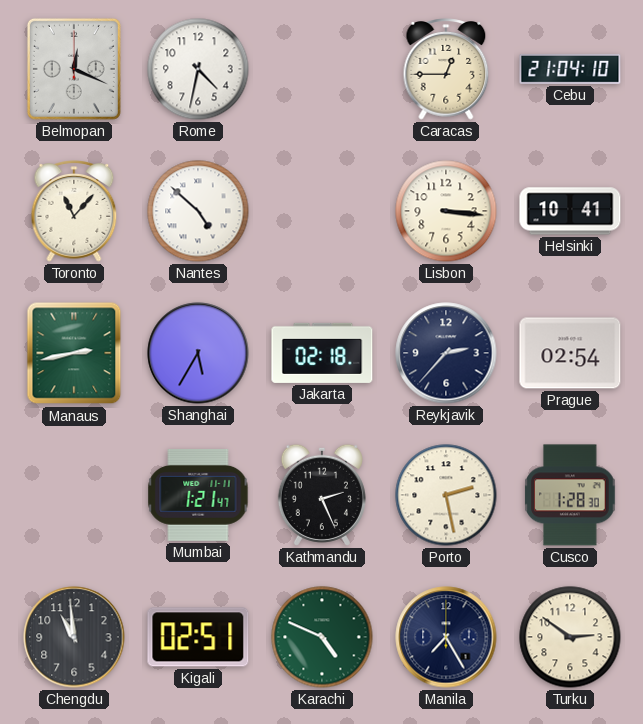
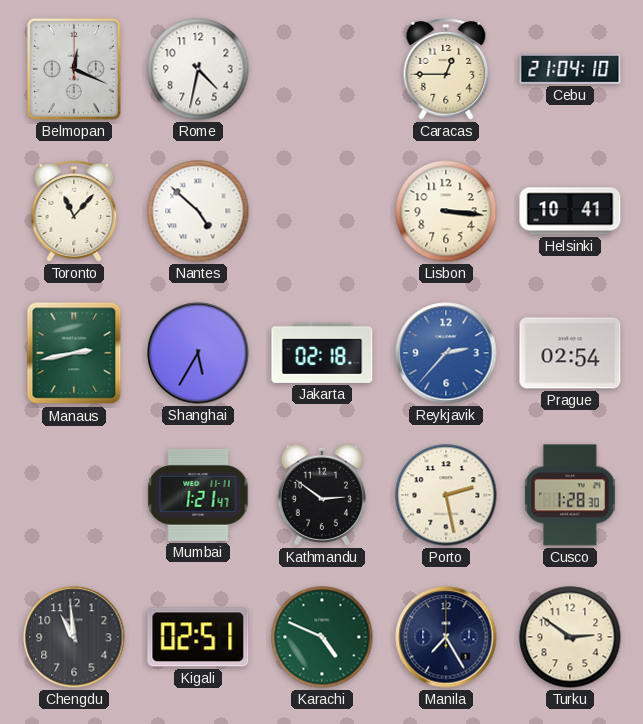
Reykjavik dial: navy -> blue
Kathmandu: 2:26 -> 2:51
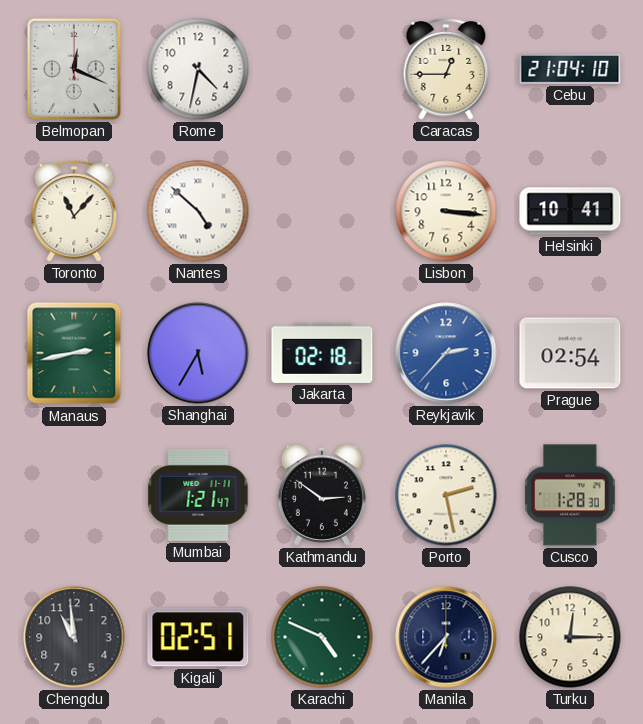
Manila: 7:25 -> 6:37
Turku: 2:51 -> 12:15
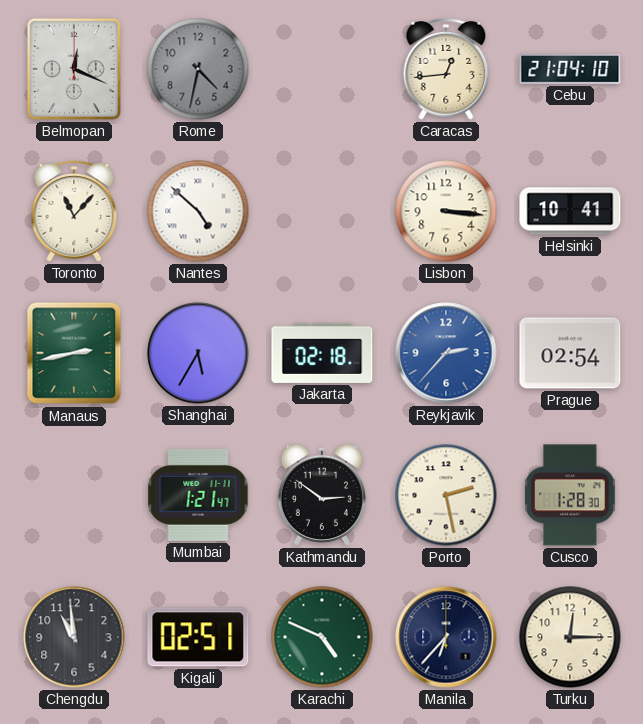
Rome dial: white -> grey
Caracas: 12:45 -> 12:44
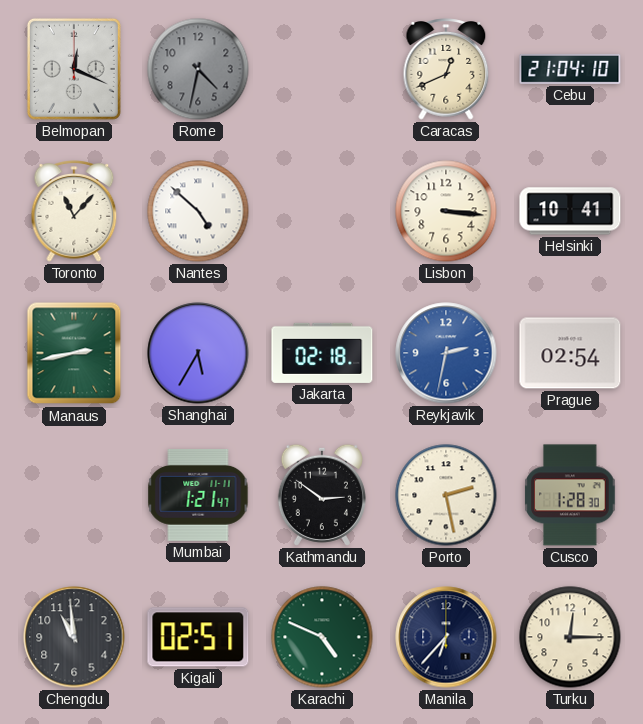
Caracas: 12:44 -> 12:41
Reykjavik: 2:37 -> 2:32
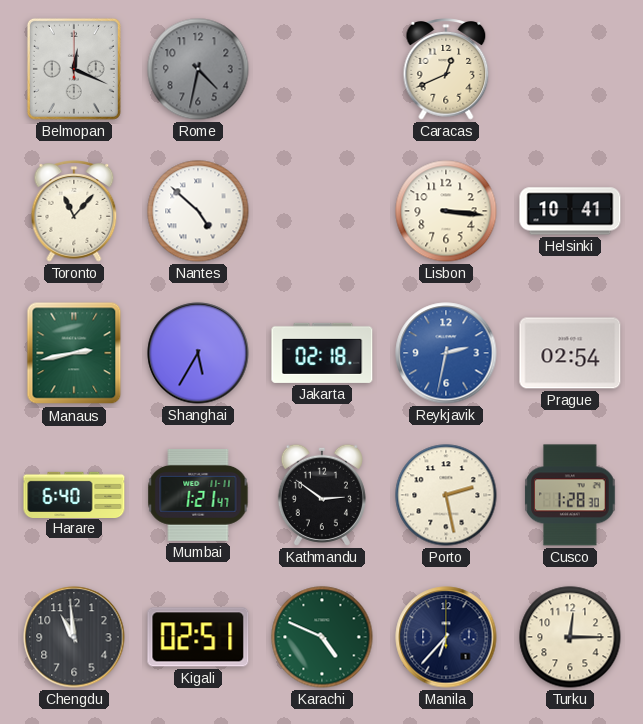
Cebu: 21:04 -> none
Harare: none -> 6:40
